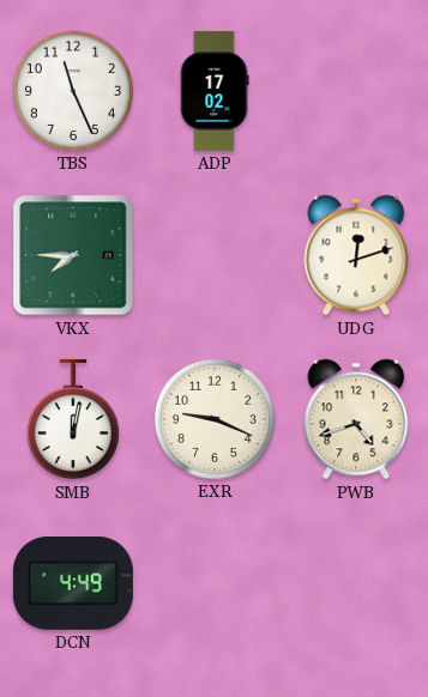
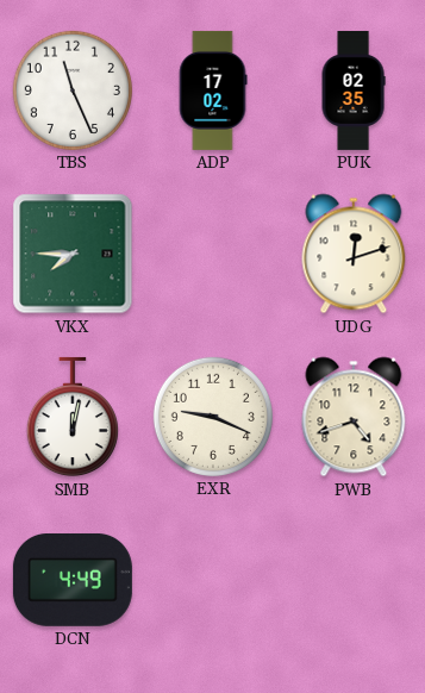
PUK: none -> 02:35
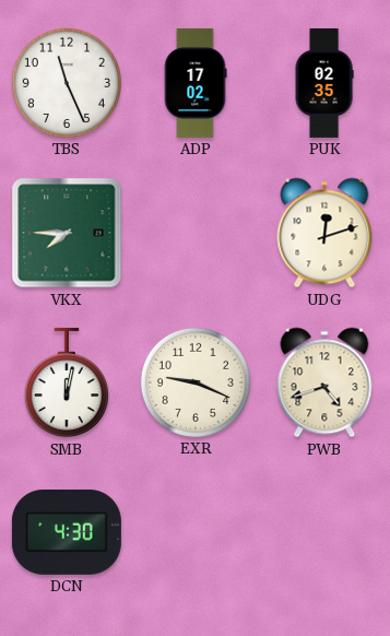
DCN: 4:49 -> 4:30
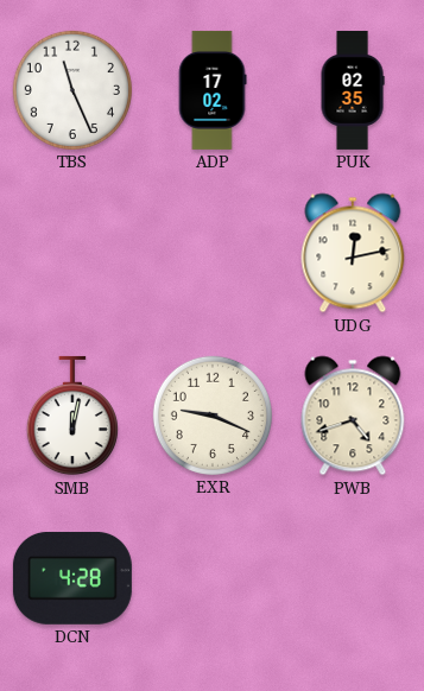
VKX: 7:45 -> none
UDG: 12:12 -> 12:13
DCN: 4:30 -> 4:28
